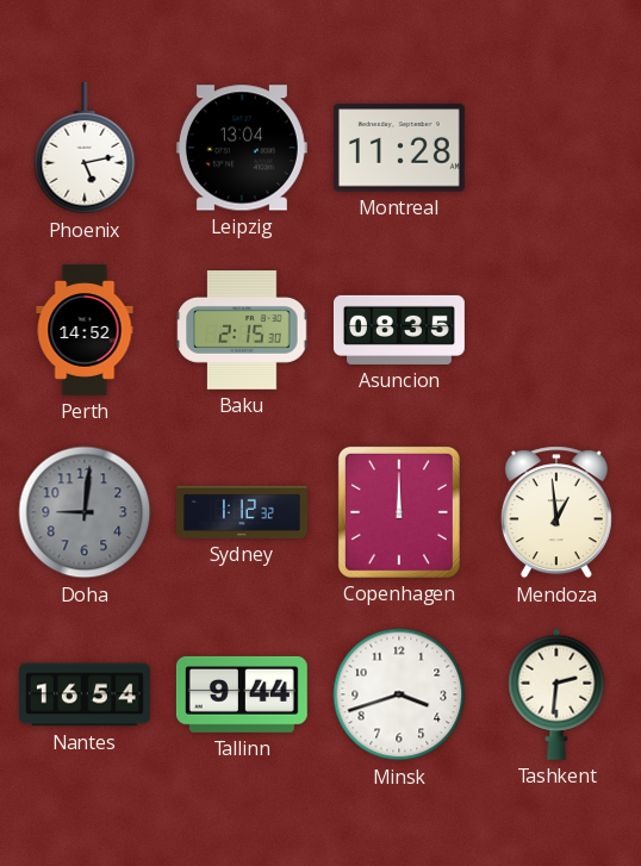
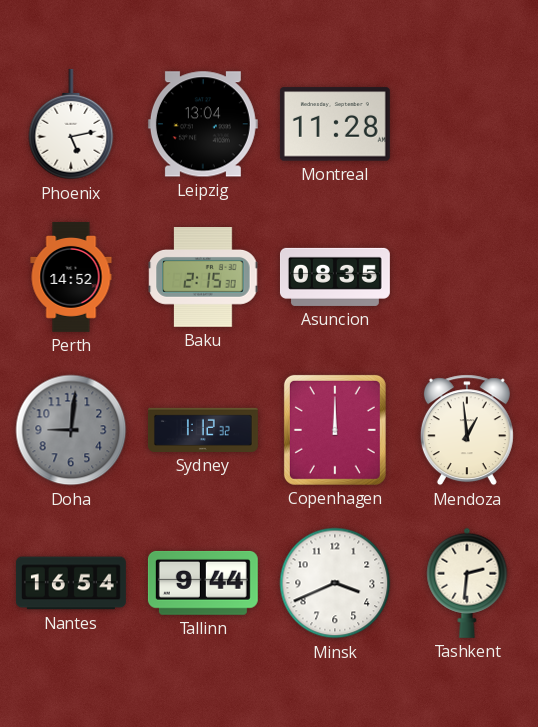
Minsk: 3:42 -> 3:41
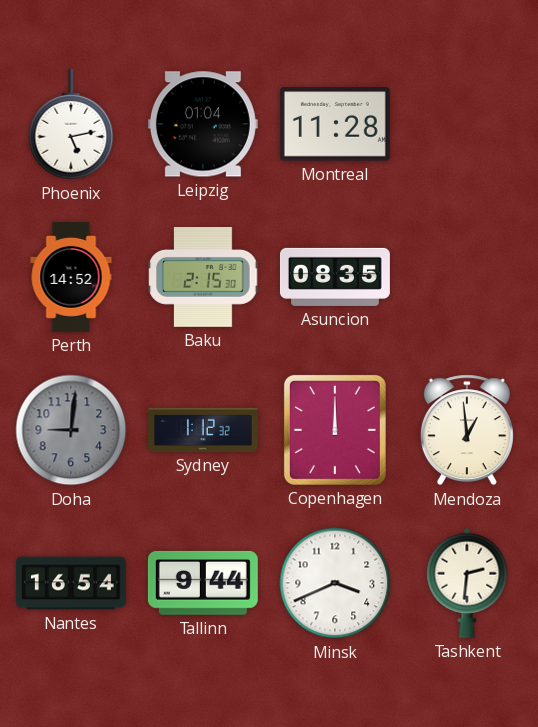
Leipzig: 13:04 -> 01:04
